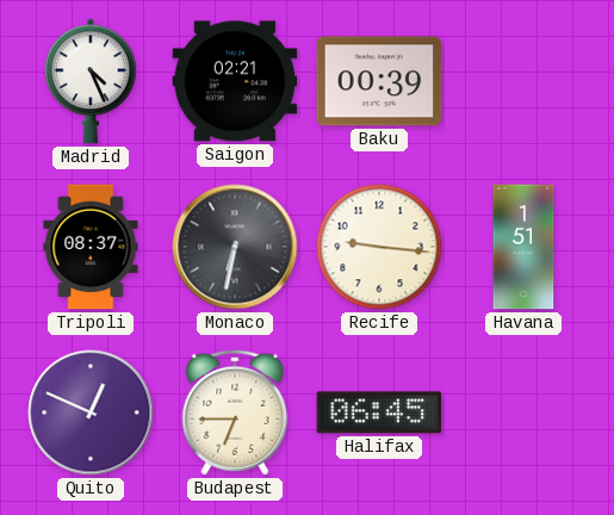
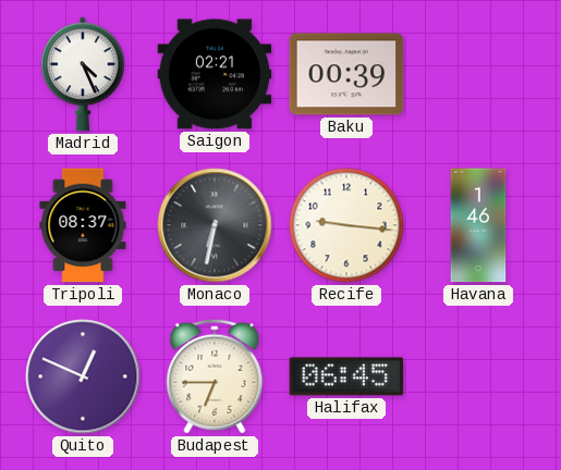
Havana: 1:51 -> 1:46
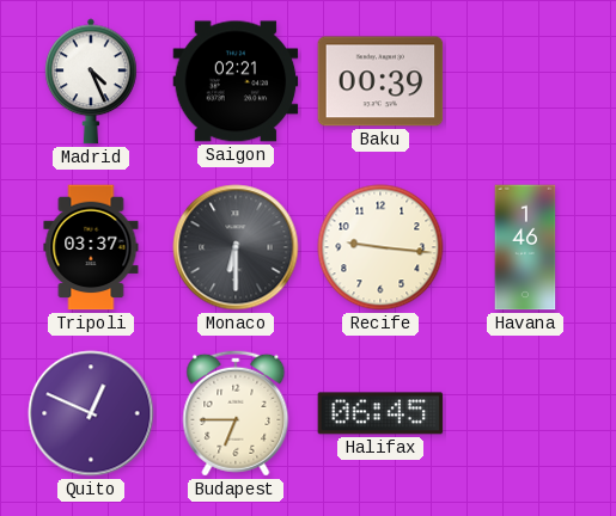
Tripoli: 08:37 -> 03:37
Monaco: 6:32 -> 6:30
